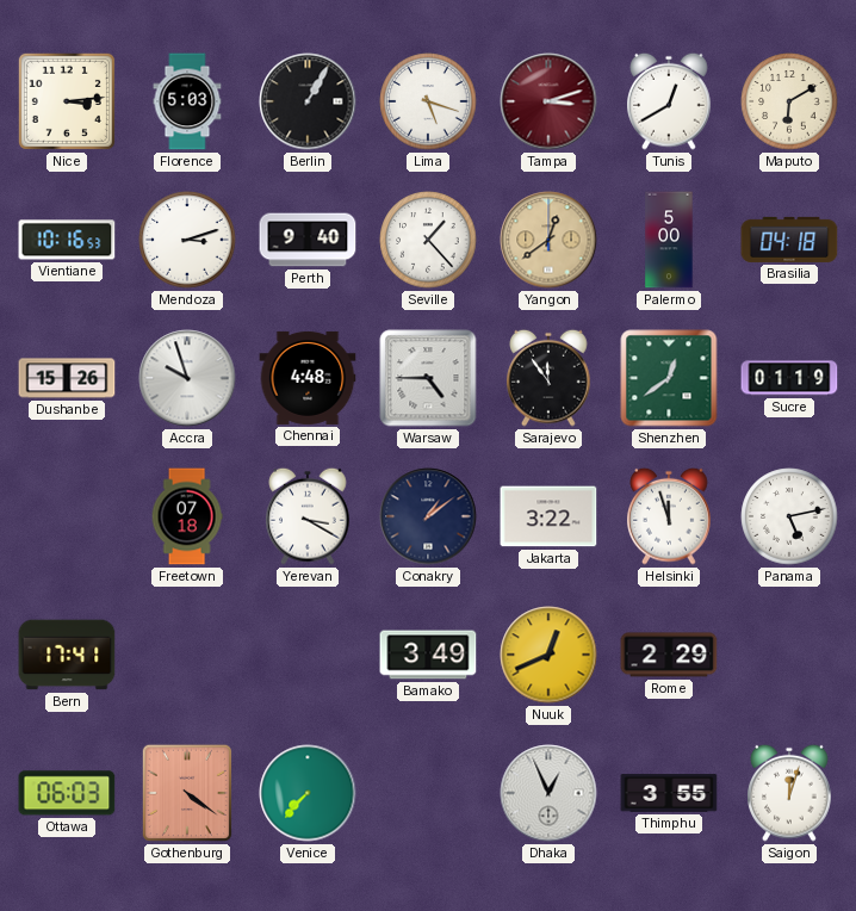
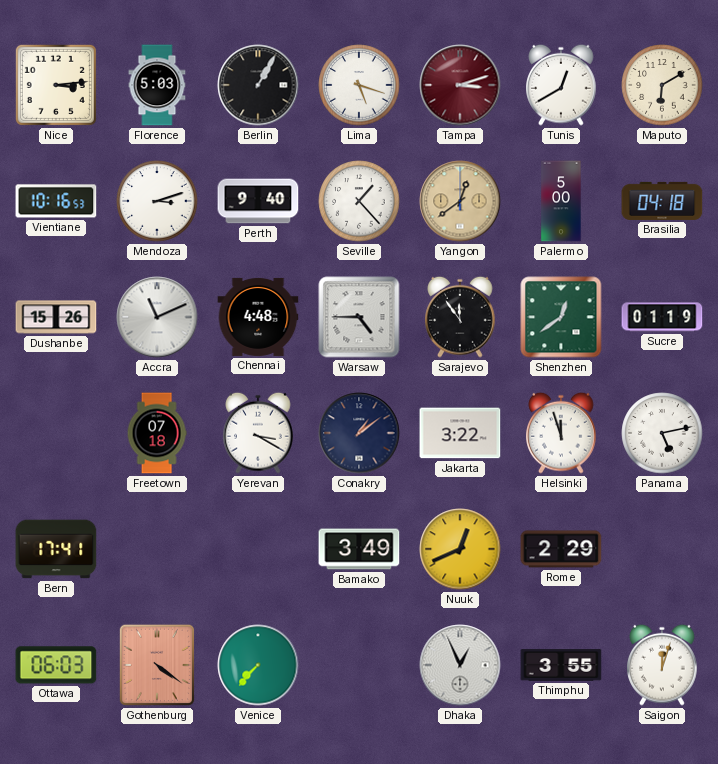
Accra: 9:57 -> 11:11
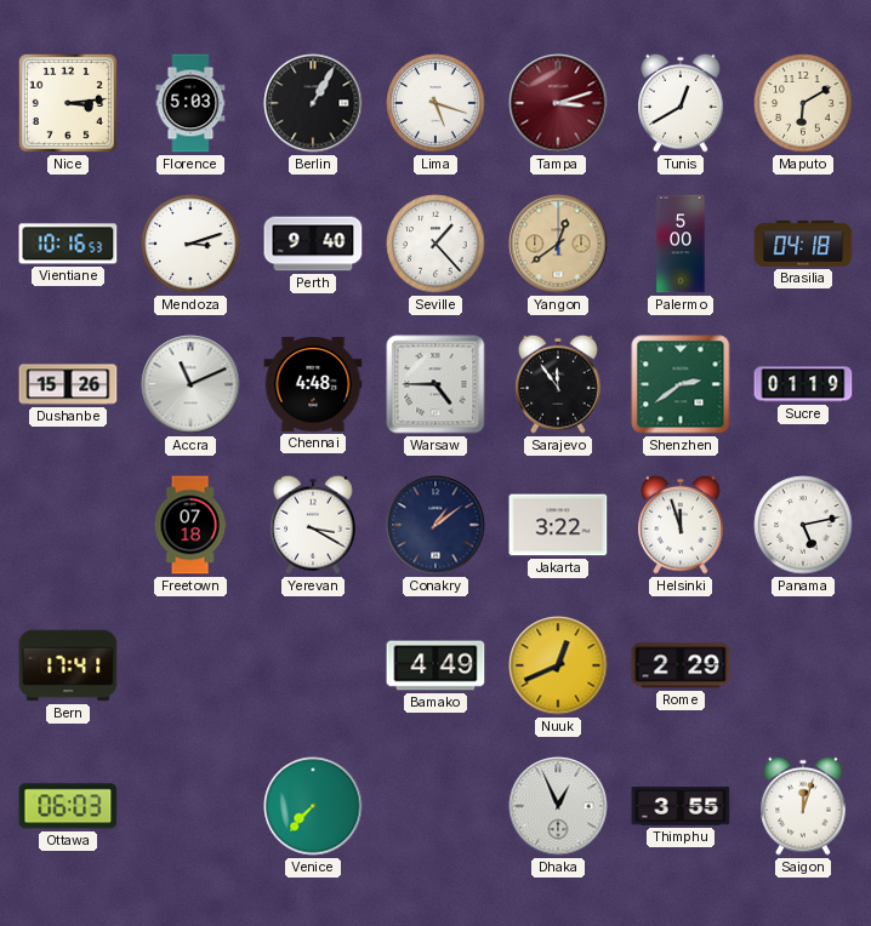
Shenzhen: 12:39 -> 2:39
Bamako: 3:49 -> 4:49
Gothenburg: 4:21 -> none
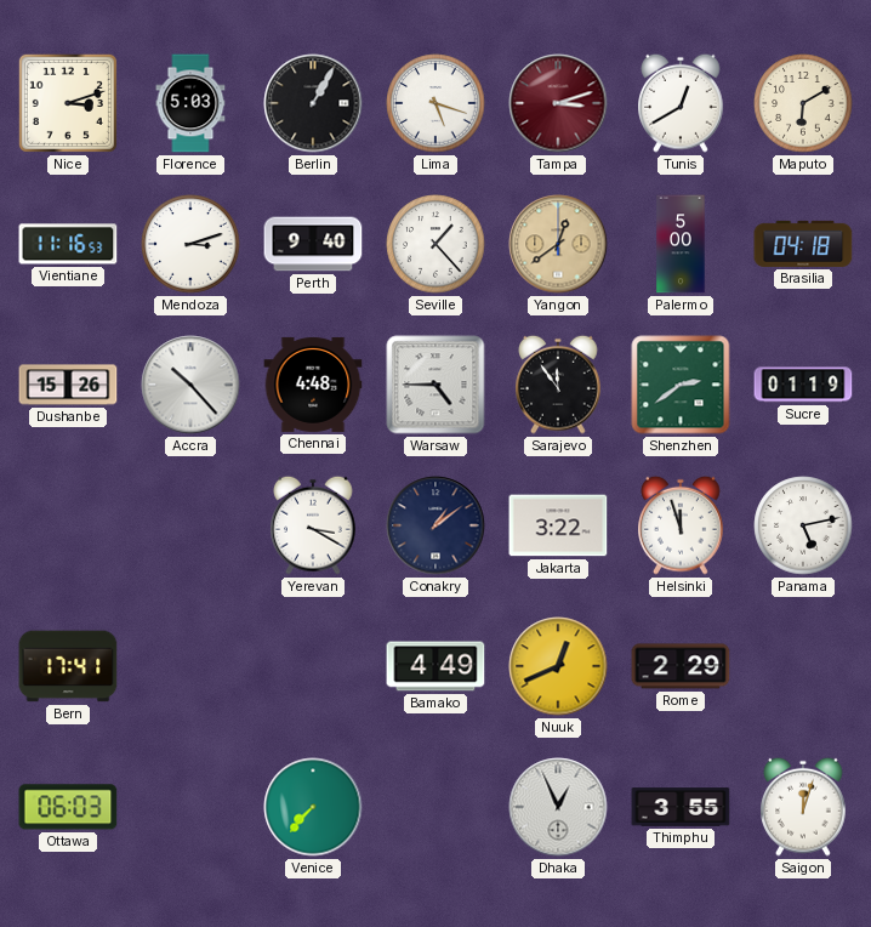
Nice: 3:14 -> 3:12
Vientiane: 10:16 -> 11:16
Accra: 11:11 -> 10:23
Freetown: 07:18 -> none
